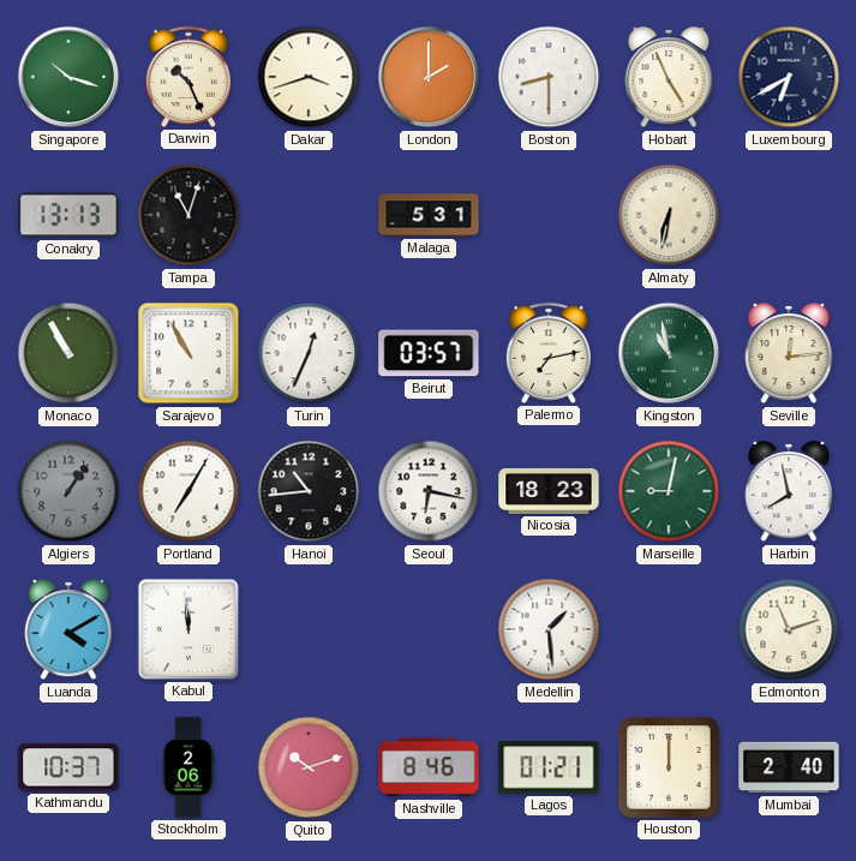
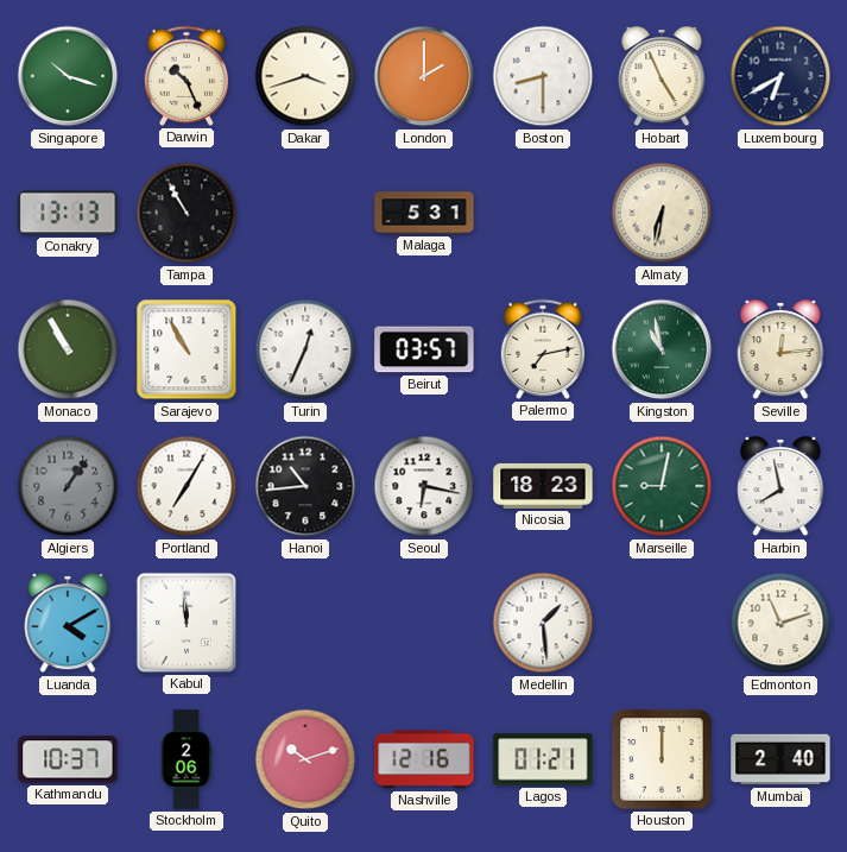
Tampa: 11:03 -> 10:55
Nashville: 8:46 -> 12:16
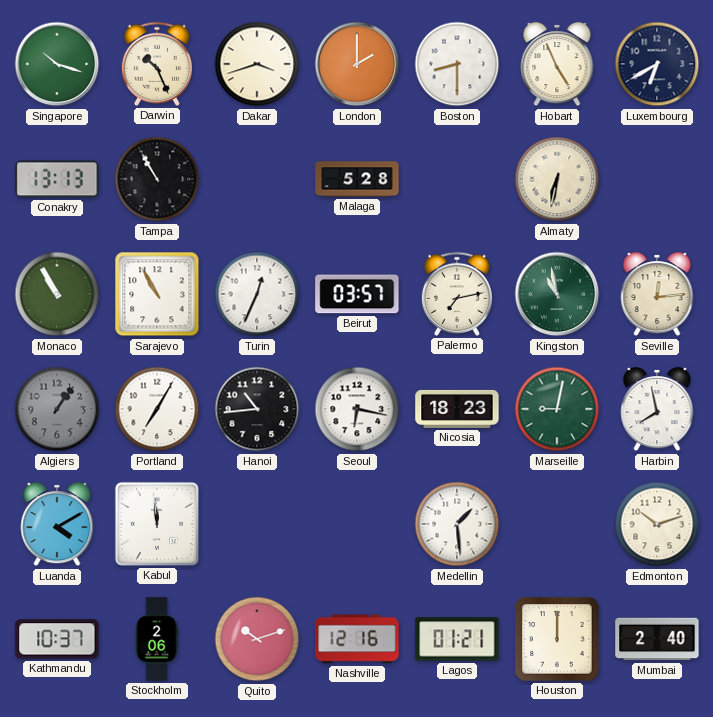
Malaga: 5:31 -> 5:28
Edmonton: 11:12 -> 10:12
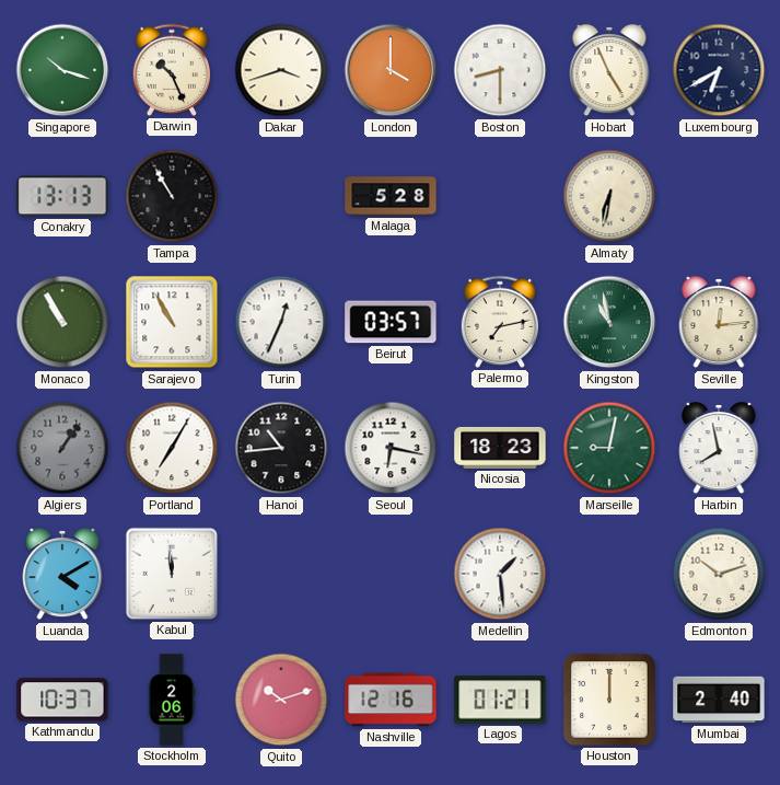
London: 2:00 -> 4:00
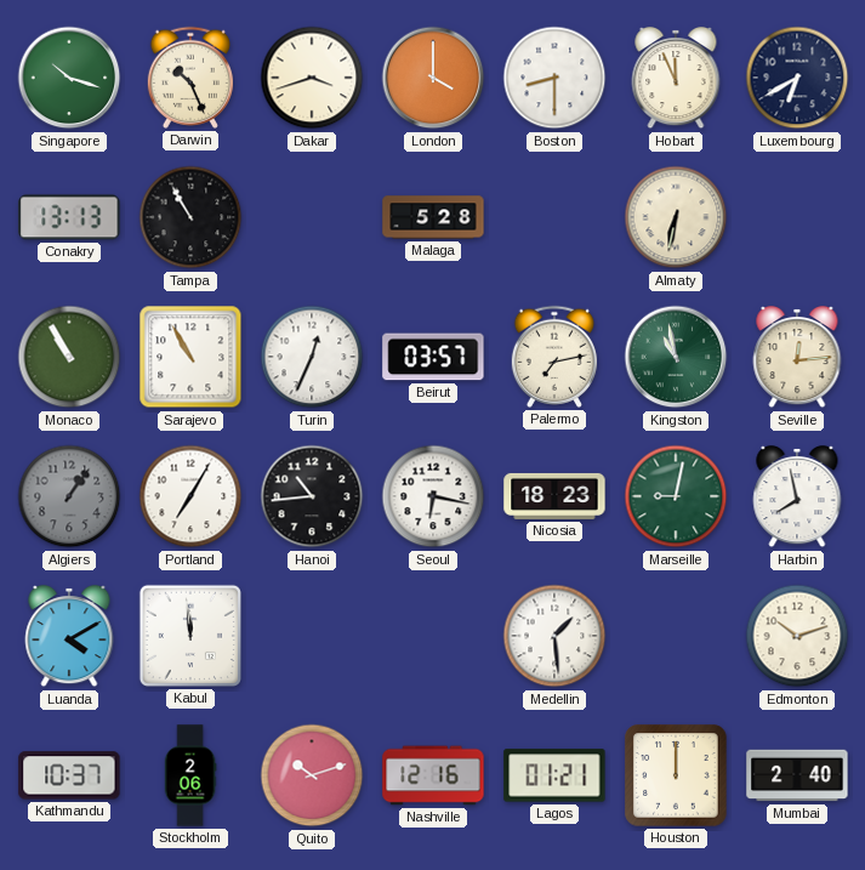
Hobart: 4:56 -> 11:56
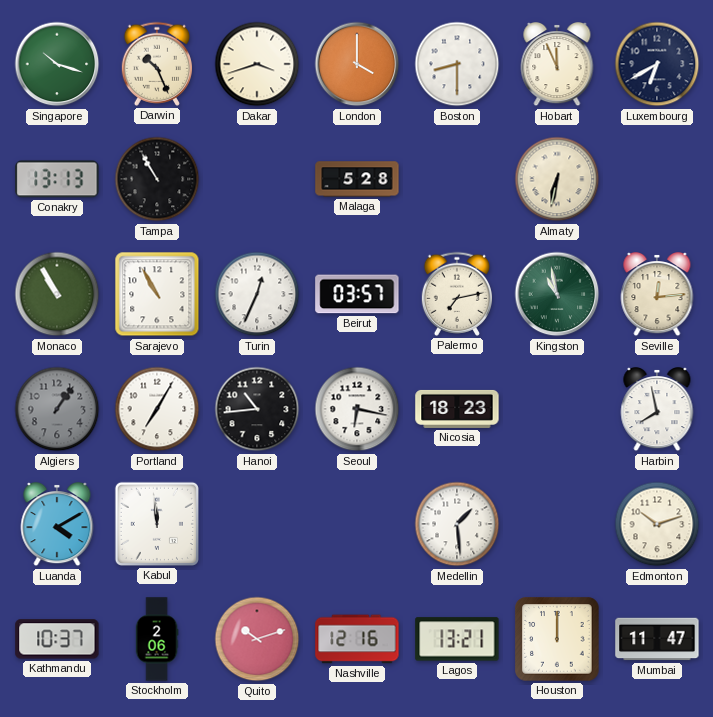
Marseille: 9:02 -> none
Lagos: 01:21 -> 13:21
Mumbai: 2:40 -> 11:47
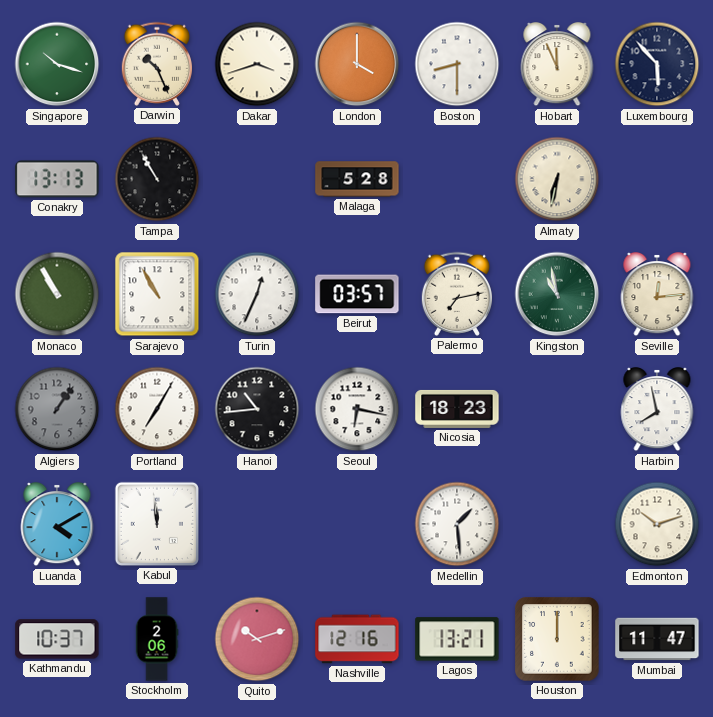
Luxembourg: 6:40 -> 5:53
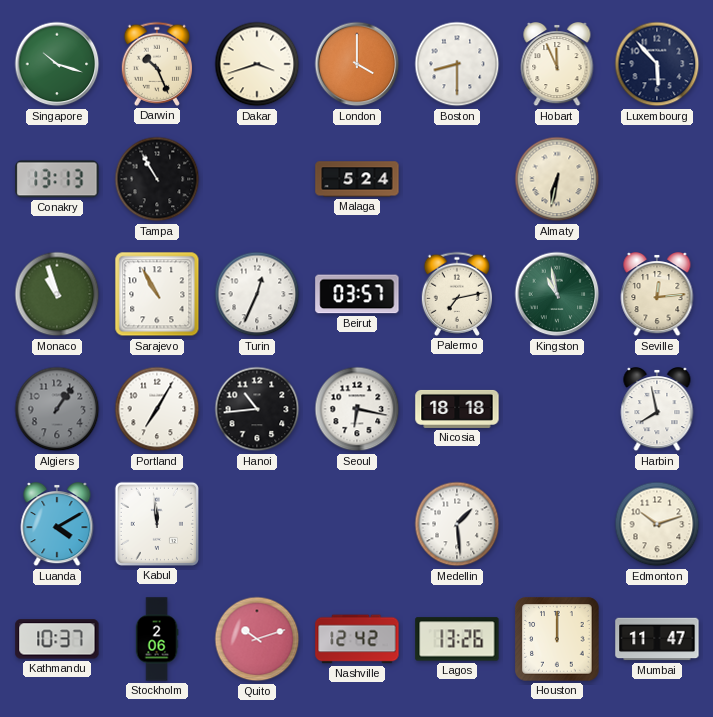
Malaga: 5:28 -> 5:24
Monaco: 10:55 -> 10:57
Nicosia: 18:23 -> 18:18
Nashville: 12:16 -> 12:42
Lagos: 13:21 -> 13:26
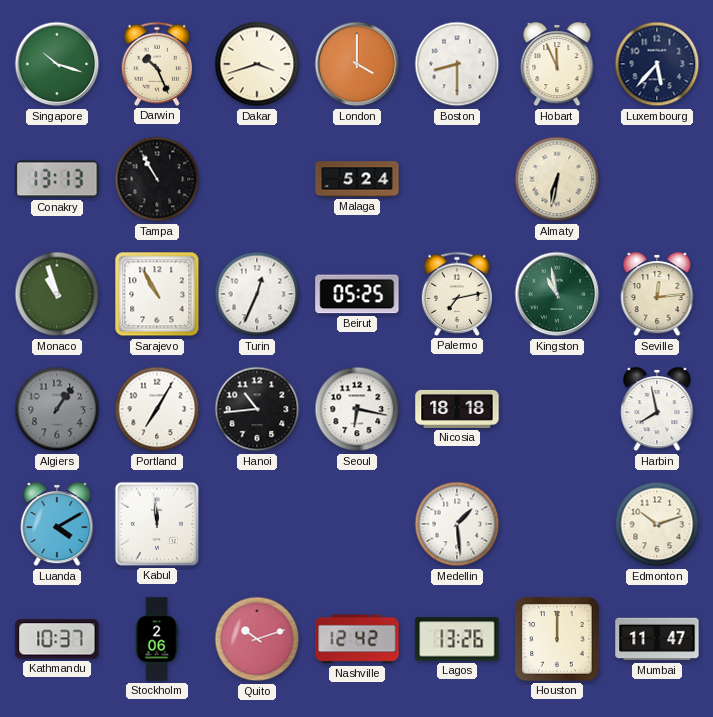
Luxembourg: 5:53 -> 5:37
Beirut: 03:57 -> 05:25
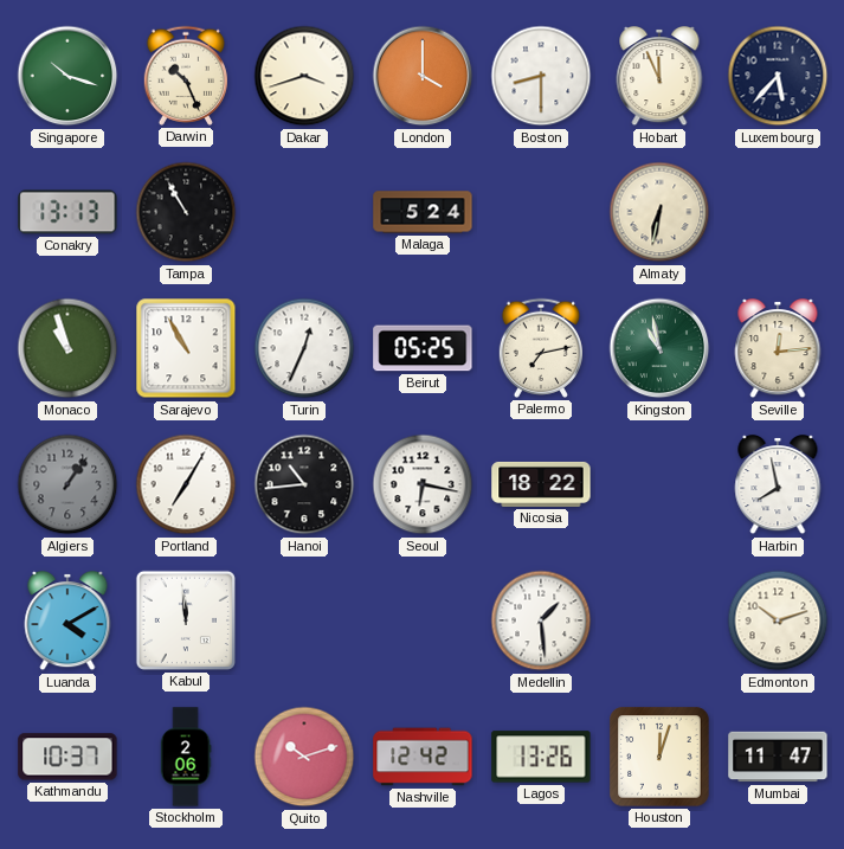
Nicosia: 18:18 -> 18:22
Houston: 12:00 -> 12:03
